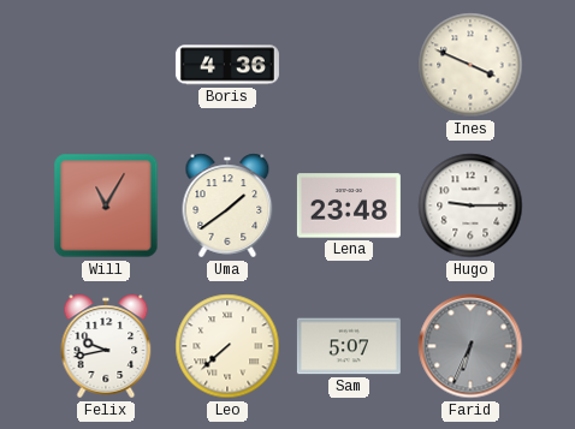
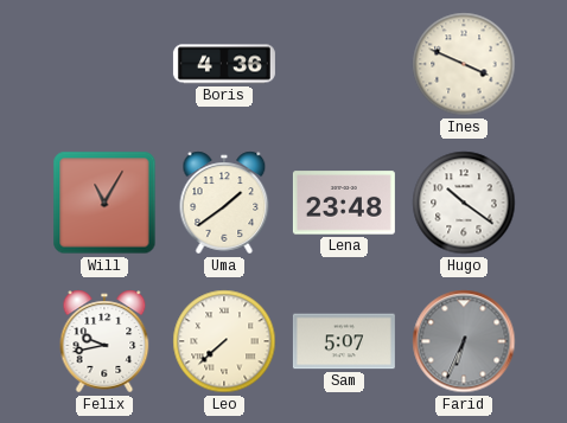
Hugo: 9:15 -> 10:21
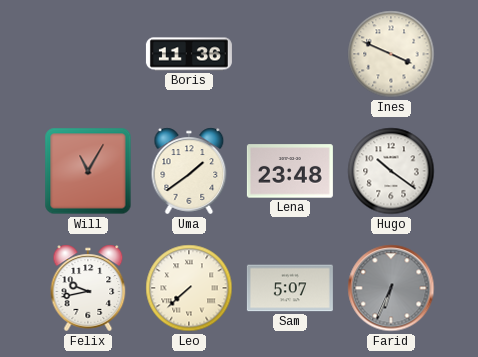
Boris: 4:36 -> 11:36
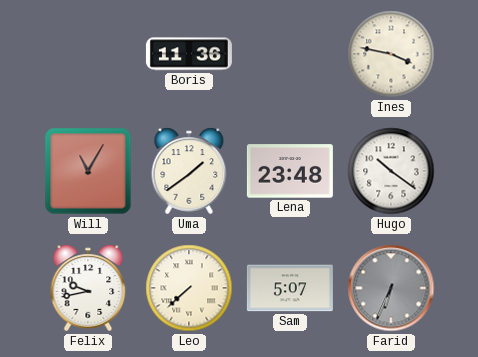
Ines: 3:49 -> 3:47
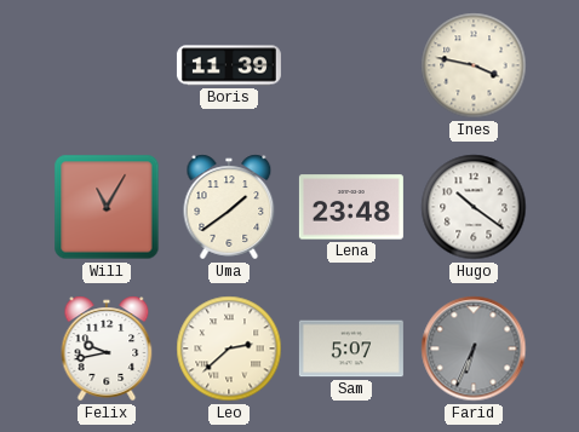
Boris: 11:36 -> 11:39
Leo: 7:38 -> 2:38
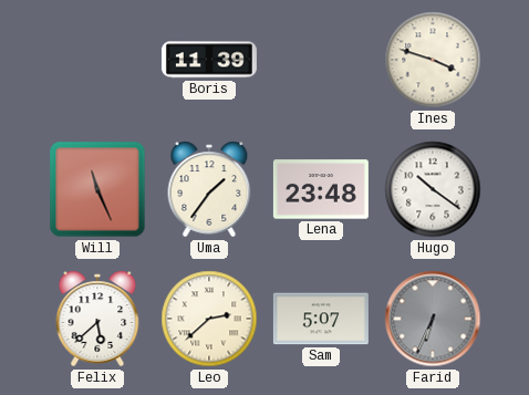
Ines: 3:47 -> 3:48
Will: 11:05 -> 11:26
Uma: 1:39 -> 1:36
Felix: 9:43 -> 5:38
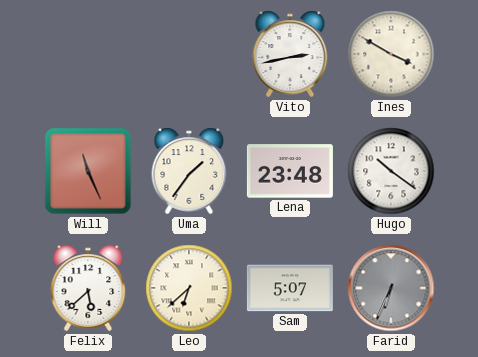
Boris: 11:39 -> none
Vito: none -> 2:43
Ines: 3:48 -> 3:50
Leo: 2:38 -> 6:38
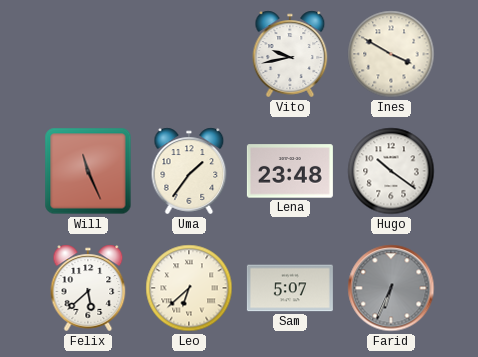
Vito: 2:43 -> 9:43
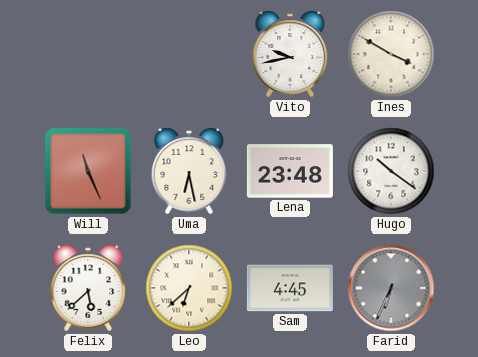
Uma: 1:36 -> 6:28
Sam: 5:07 -> 4:45
